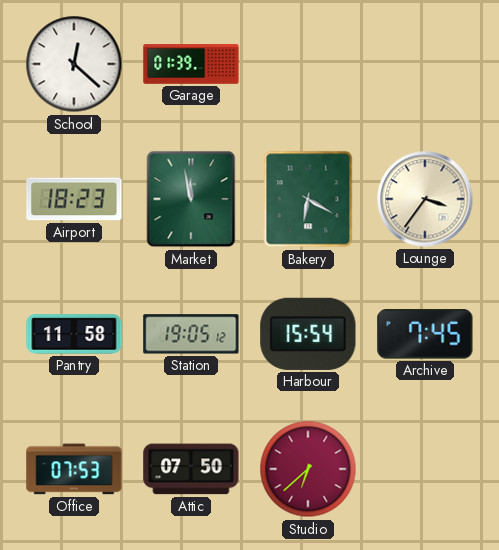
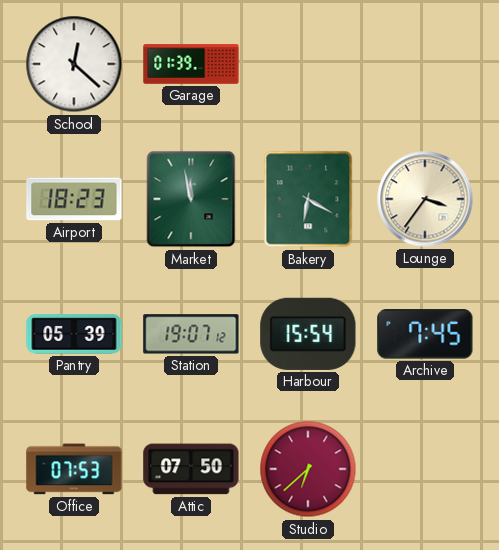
Pantry: 11:58 -> 05:39
Station: 19:05 -> 19:07
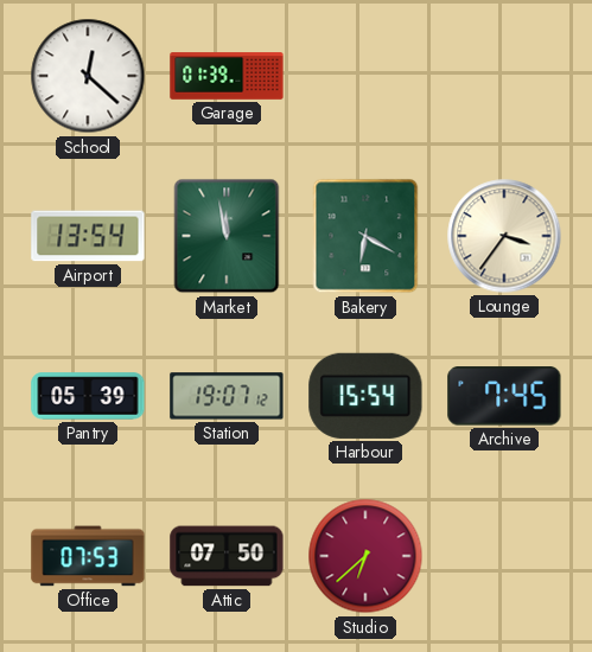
Airport: 18:23 -> 13:54
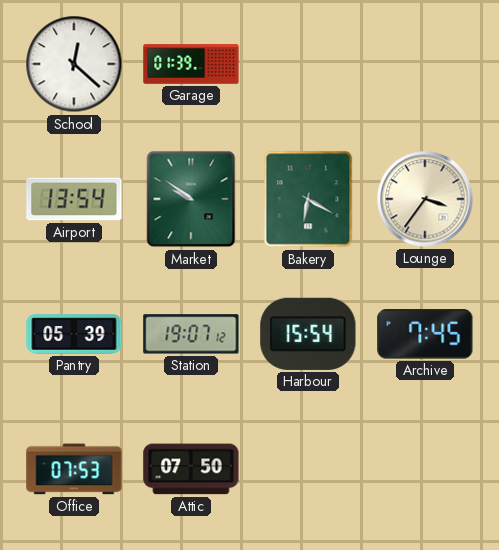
Market: 11:58 -> 9:51
Studio: 6:38 -> none
